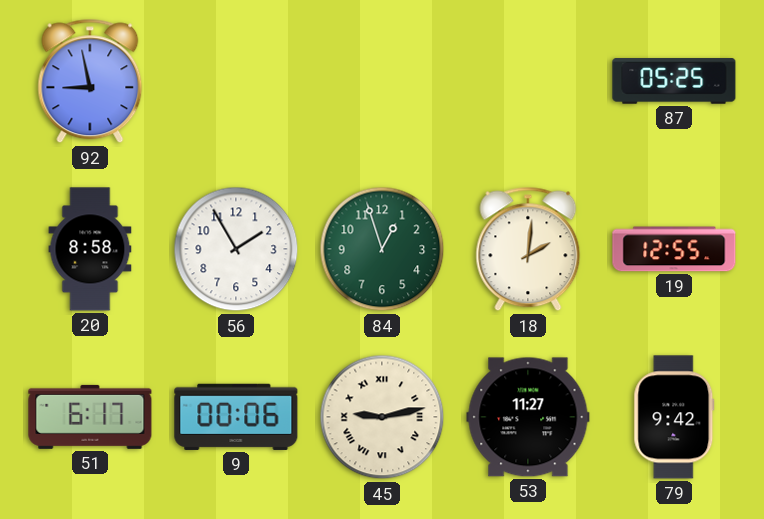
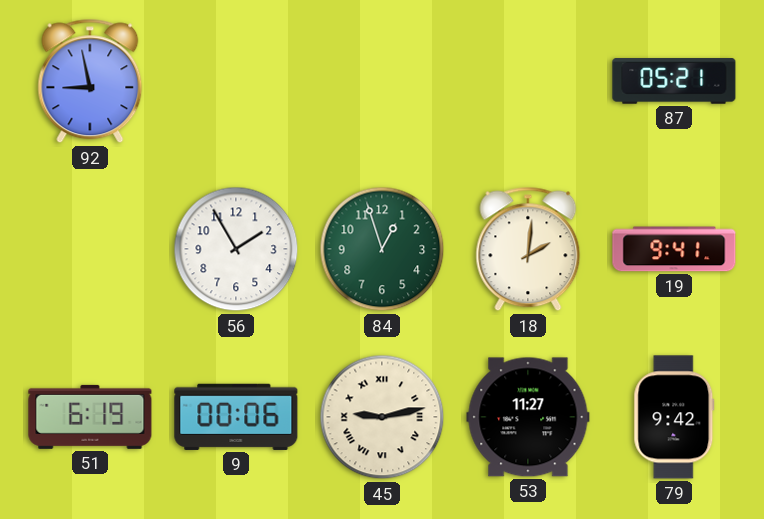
87: 05:25 -> 05:21
20: 8:58 -> none
19: 12:55 -> 9:41
51: 6:17 -> 6:19
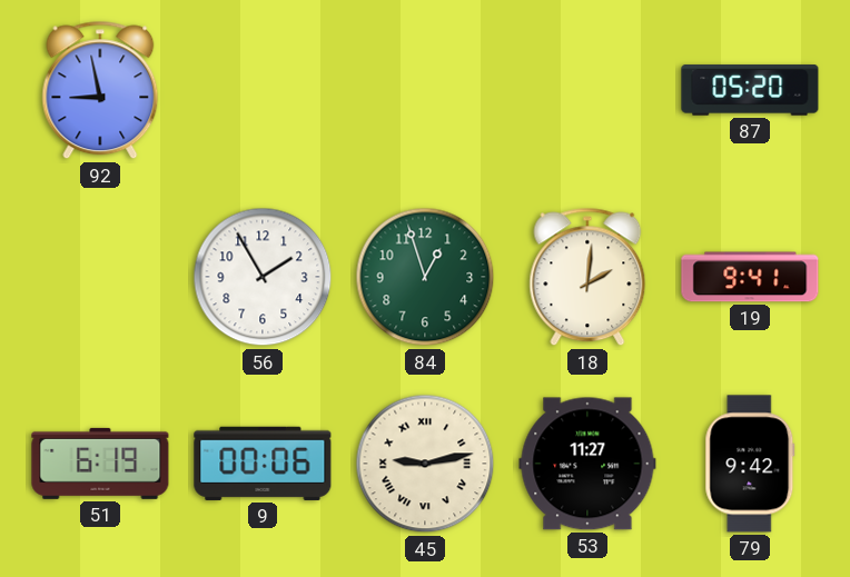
87: 05:21 -> 05:20
